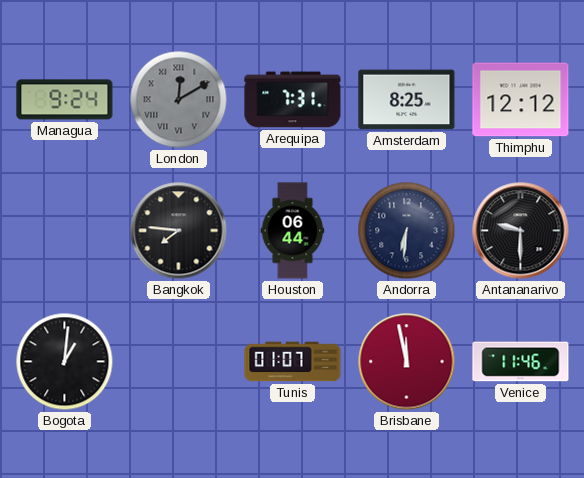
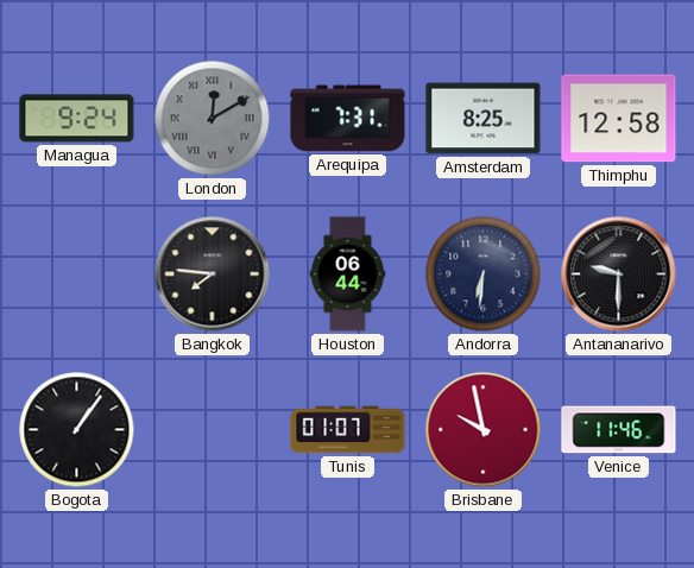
Thimphu: 12:12 -> 12:58
Bogota: 1:01 -> 1:06
Brisbane: 11:58 -> 9:58
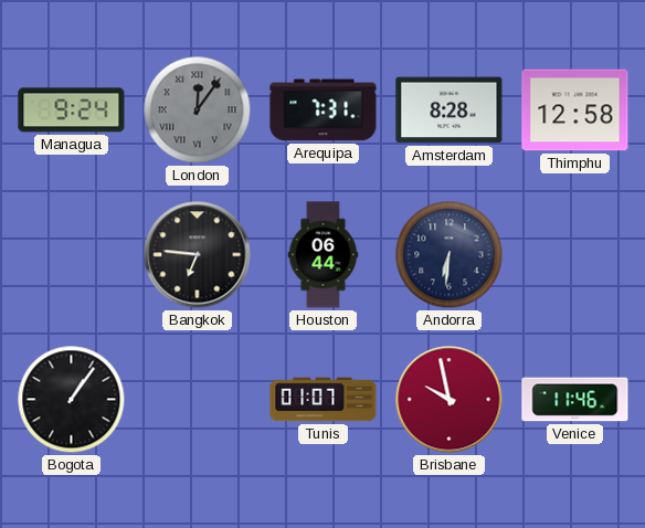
London: 12:10 -> 12:06
Amsterdam: 8:25 -> 8:28
Bangkok: 7:46 -> 6:46
Antananarivo: 9:30 -> none
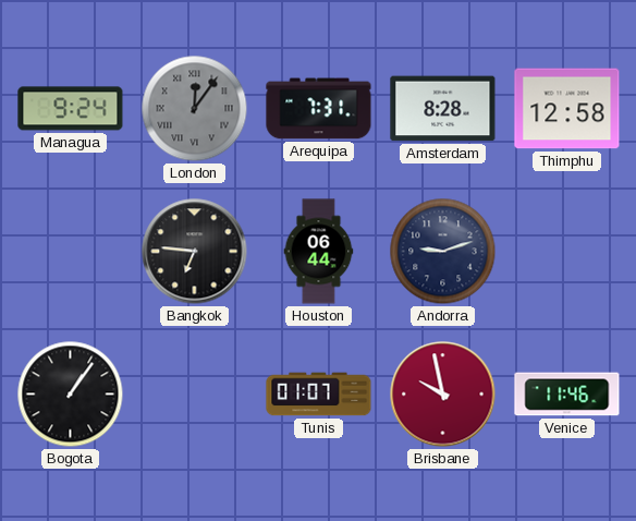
Andorra: 6:31 -> 9:12
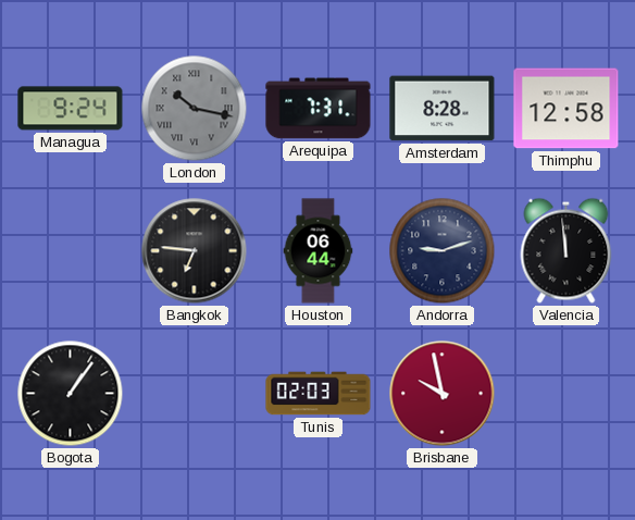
London: 12:06 -> 10:17
Valencia: none -> 11:59
Tunis: 01:07 -> 02:03
Venice: 11:46 -> none
